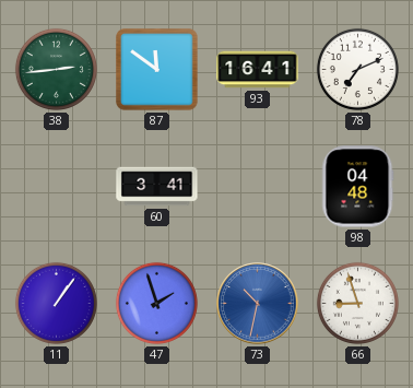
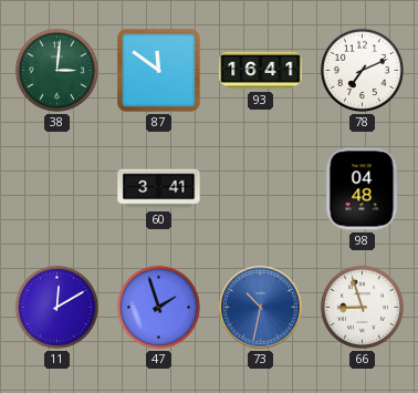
38: 2:44 -> 3:01
11: 1:06 -> 12:10
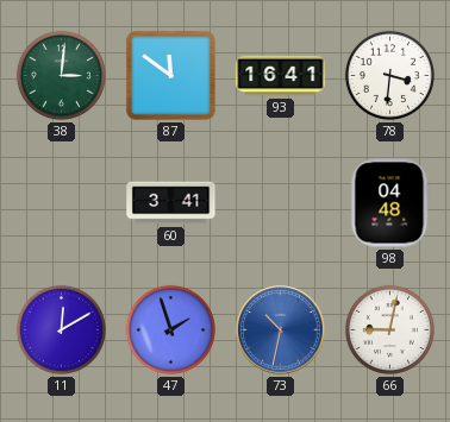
78: 7:11 -> 3:31
66: 8:57 -> 9:02
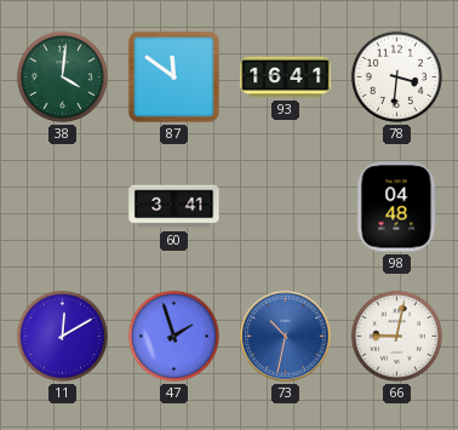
38: 3:01 -> 4:01
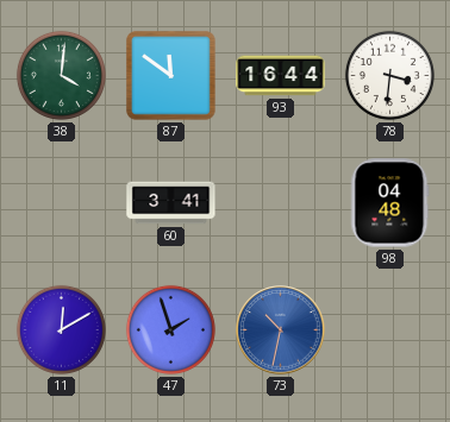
93: 16:41 -> 16:44
66: 9:02 -> none
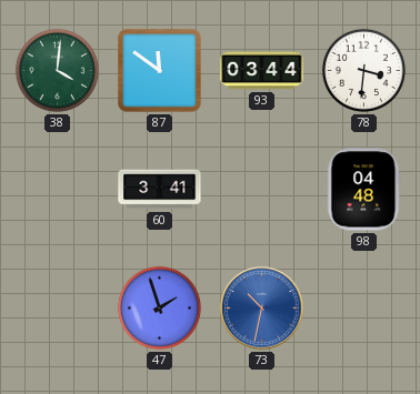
93: 16:44 -> 03:44
11: 12:10 -> none
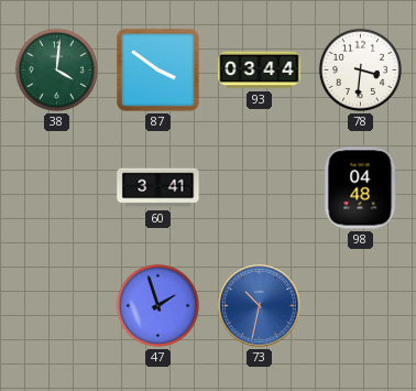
87: 11:51 -> 3:51
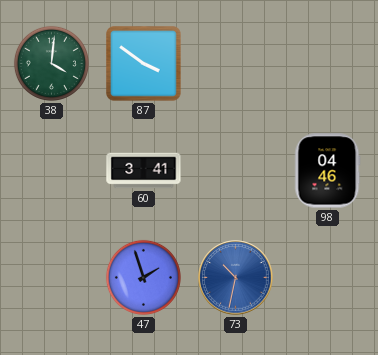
93: 03:44 -> none
78: 3:31 -> none
98: 04:48 -> 04:46
